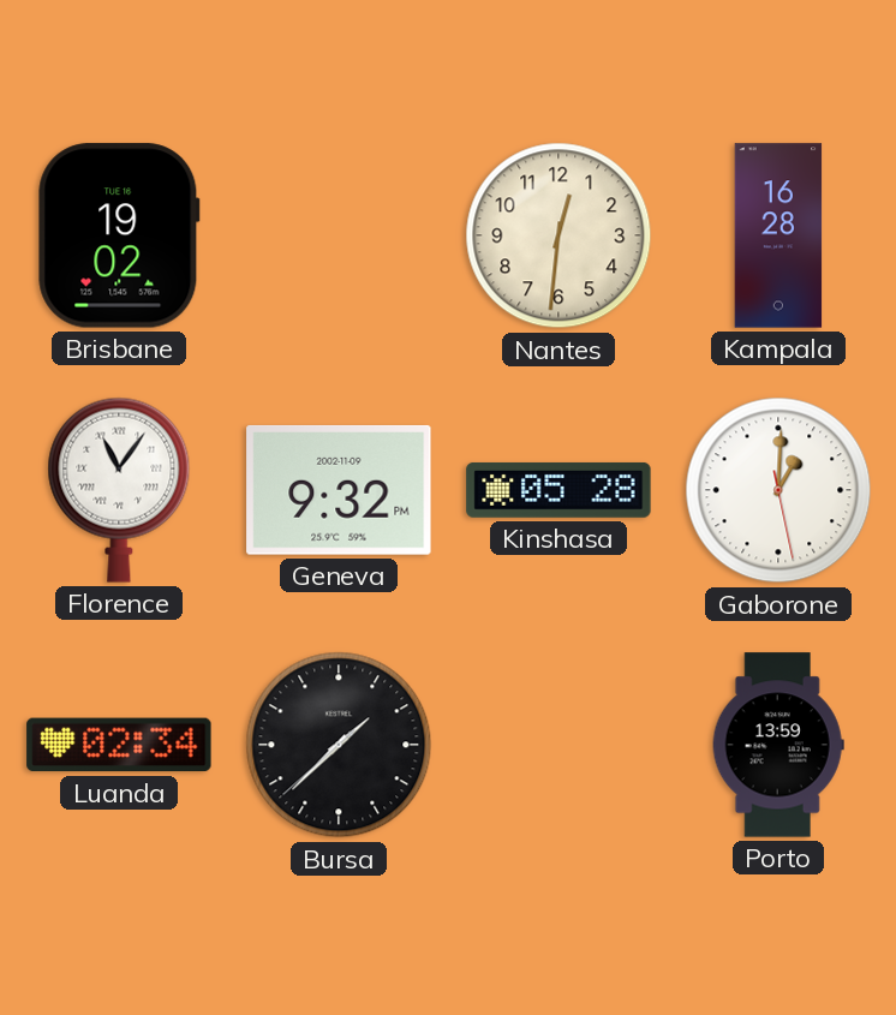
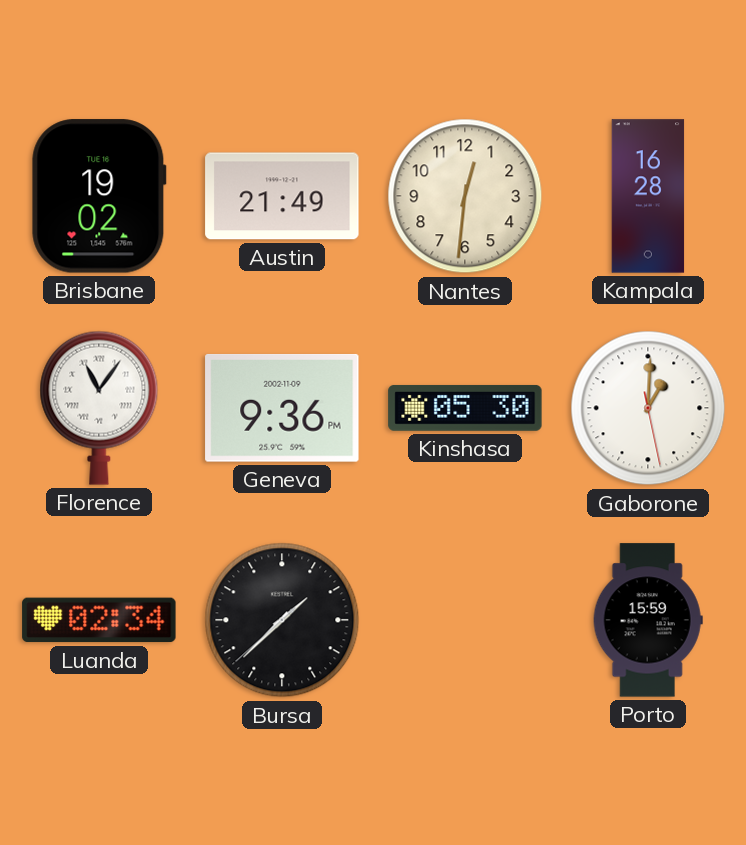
Austin: none -> 21:49
Geneva: 9:32 -> 9:36
Kinshasa: 05:28 -> 05:30
Porto: 13:59 -> 15:59
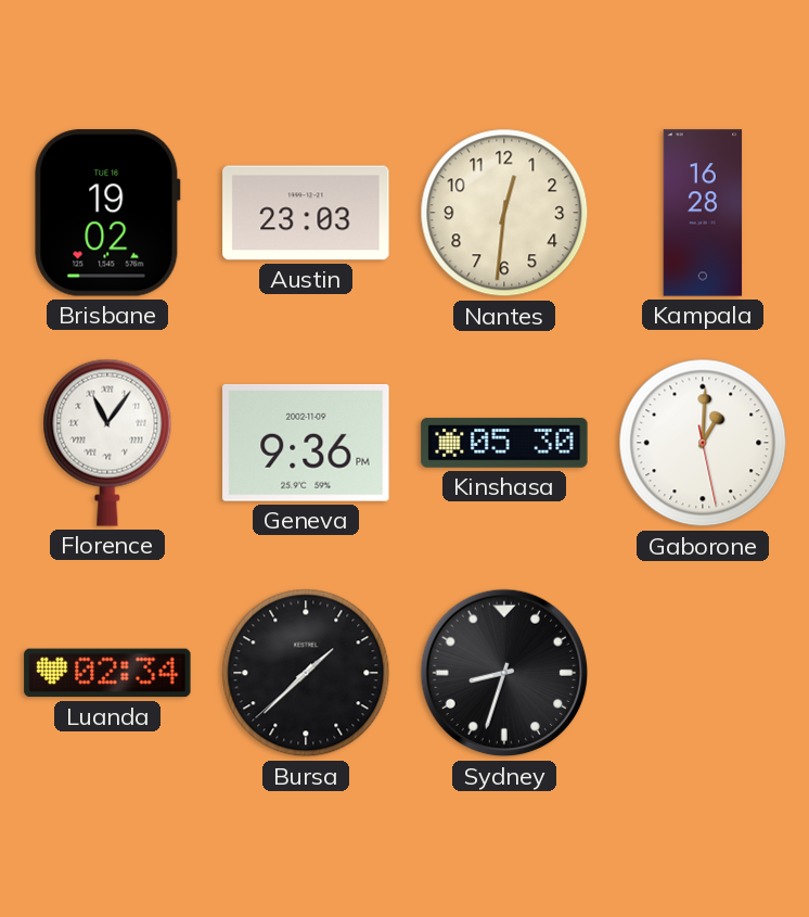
Austin: 21:49 -> 23:03
Sydney: none -> 8:33
Porto: 15:59 -> none
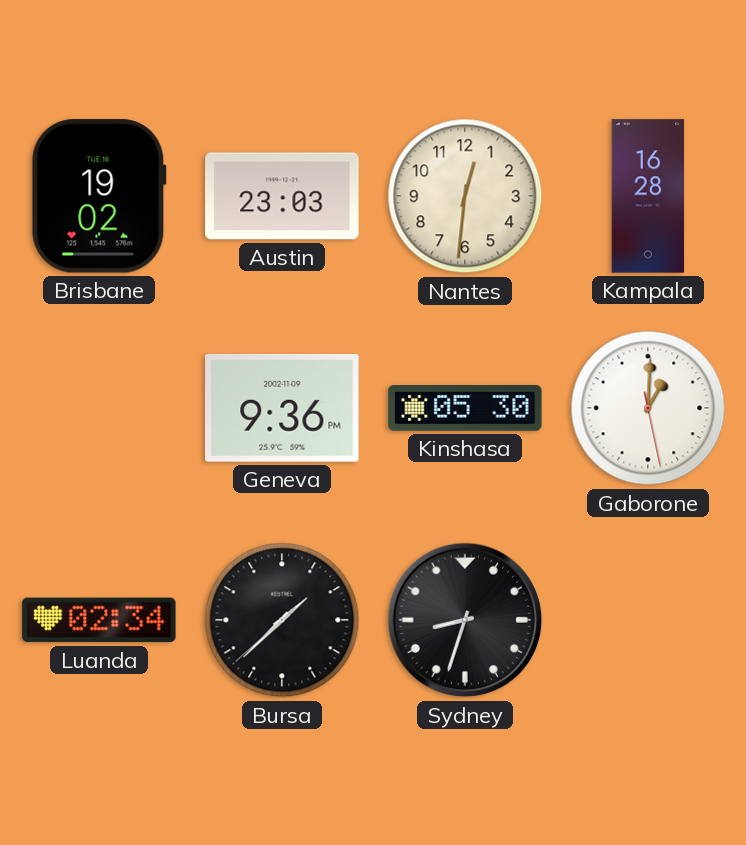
Florence: 11:06 -> none
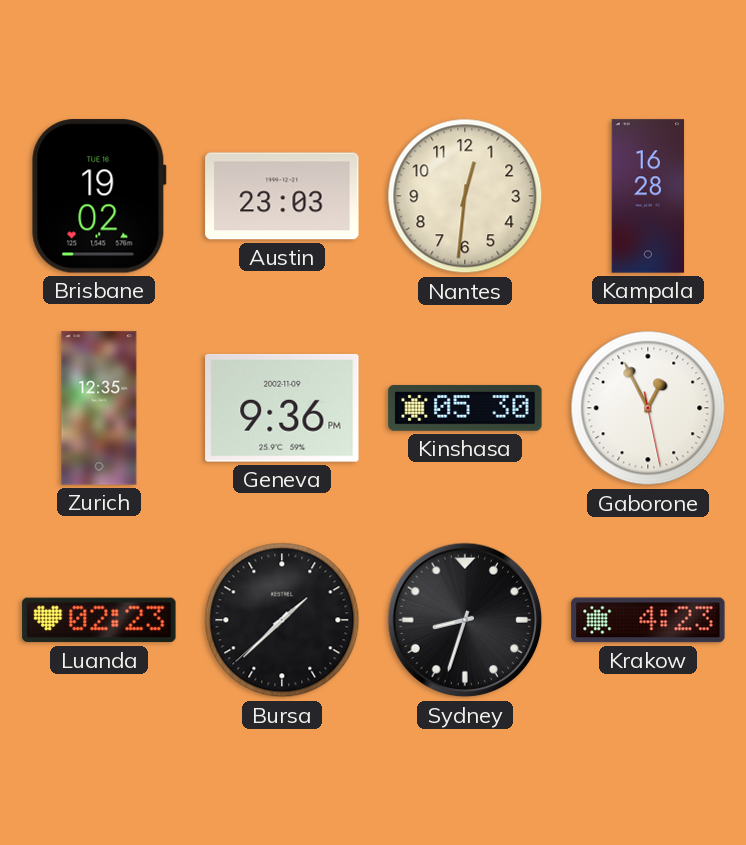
Zurich: none -> 12:35
Gaborone: 1:00 -> 12:55
Luanda: 02:34 -> 02:23
Krakow: none -> 4:23
